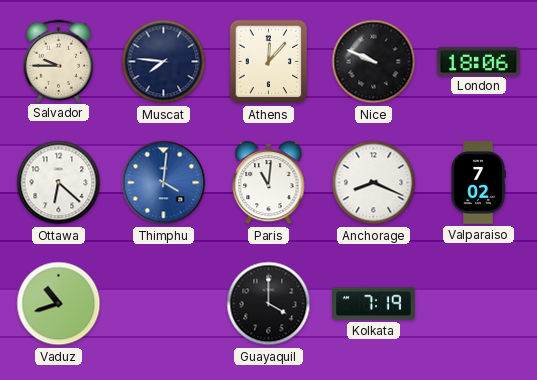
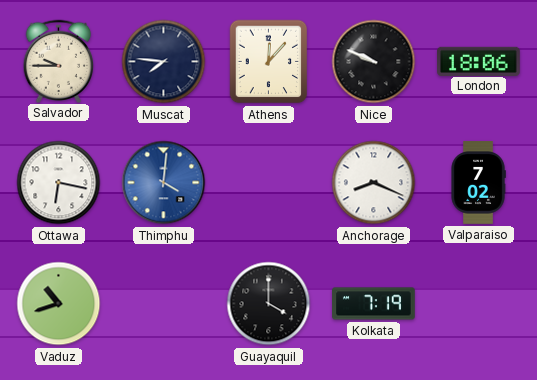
Ottawa: 6:22 -> 6:17
Paris: 11:01 -> none
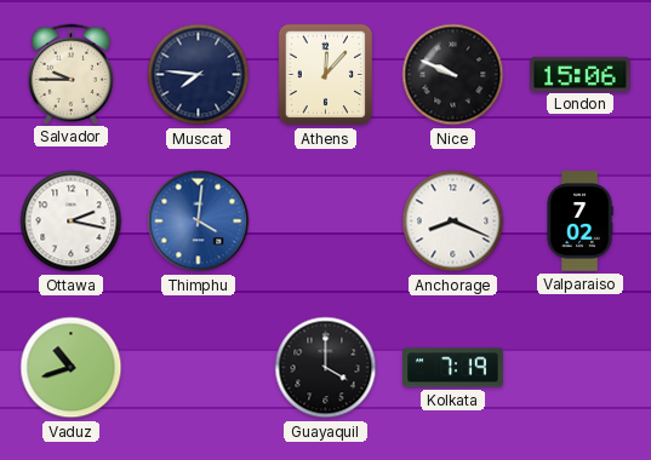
London: 18:06 -> 15:06
Ottawa: 6:17 -> 2:17
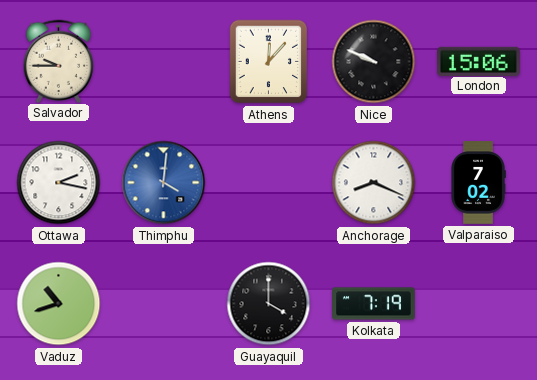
Muscat: 7:46 -> none
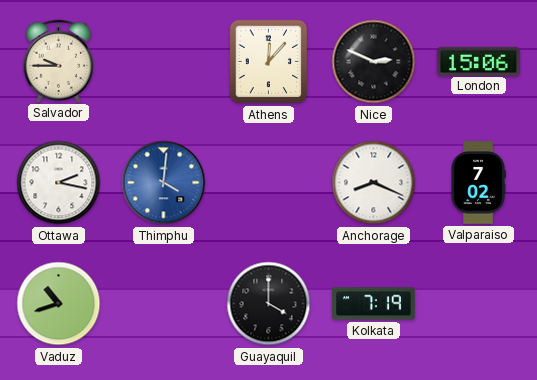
Nice: 9:49 -> 2:49
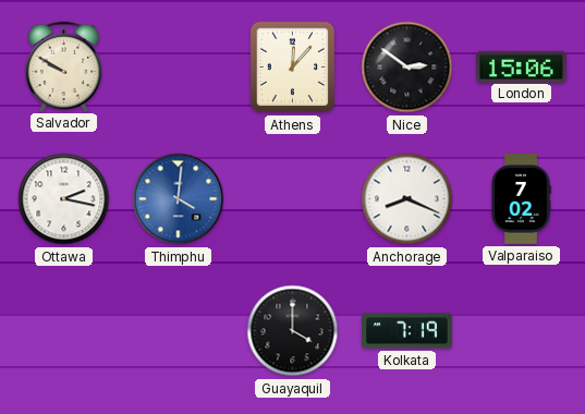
Salvador: 9:45 -> 9:50
Nice: 2:49 -> 2:51
Vaduz: 10:42 -> none
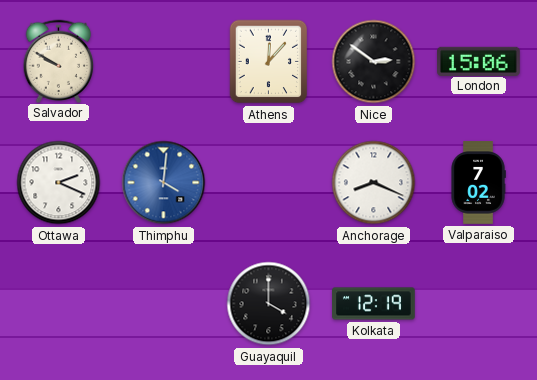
Ottawa: 2:17 -> 2:19
Kolkata: 7:19 -> 12:19
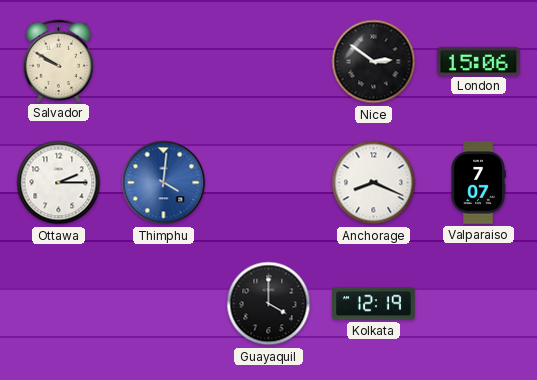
Athens: 12:07 -> none
Ottawa: 2:19 -> 2:15
Valparaiso: 7:02 -> 7:07
